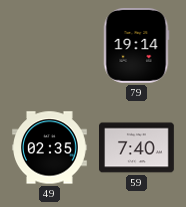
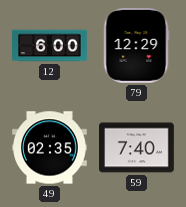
12: none -> 6:00
79: 19:14 -> 12:29
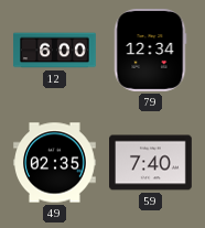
79: 12:29 -> 12:34
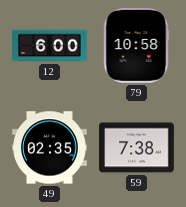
79: 12:34 -> 10:58
59: 7:40 -> 7:38
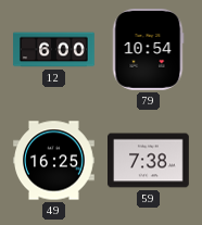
79: 10:58 -> 10:54
49: 02:35 -> 16:25
